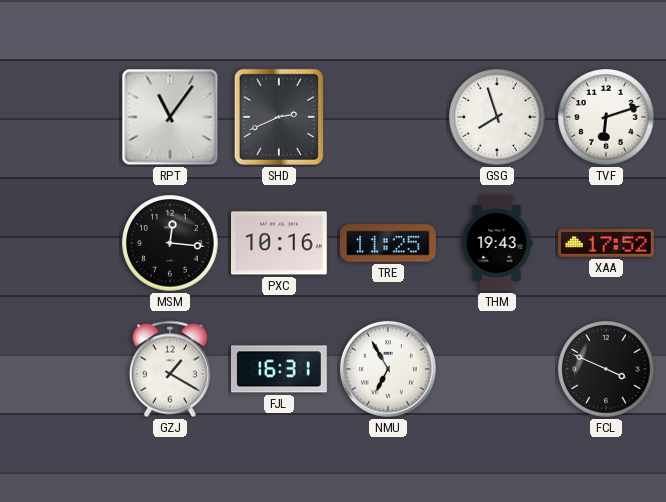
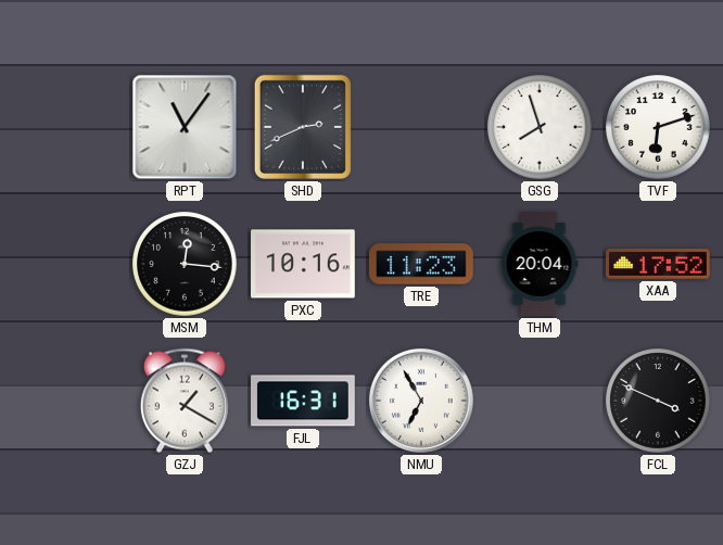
TRE: 11:25 -> 11:23
THM: 19:43 -> 20:04
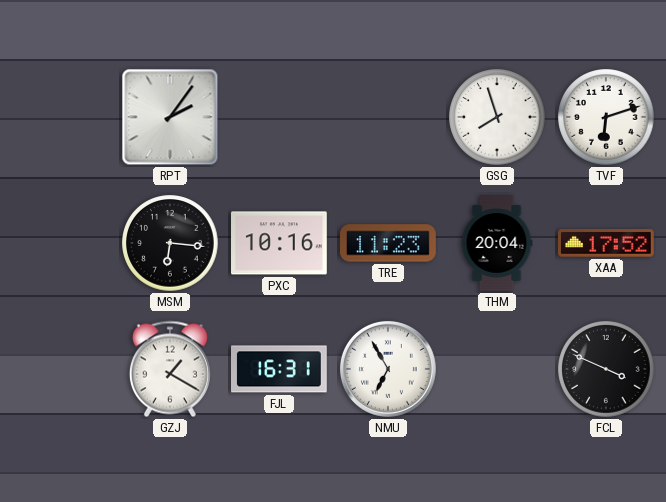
RPT: 11:06 -> 2:06
SHD: 2:41 -> none
MSM: 12:16 -> 6:16
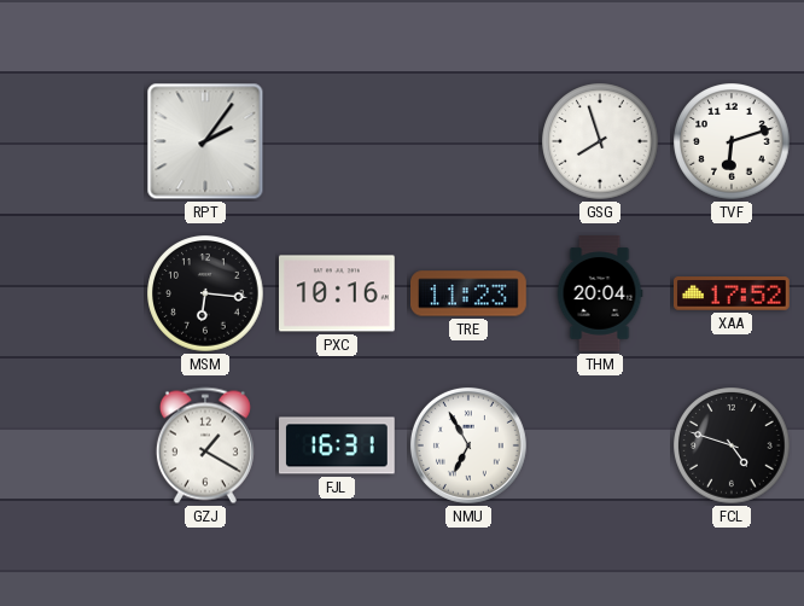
FCL: 3:49 -> 4:48
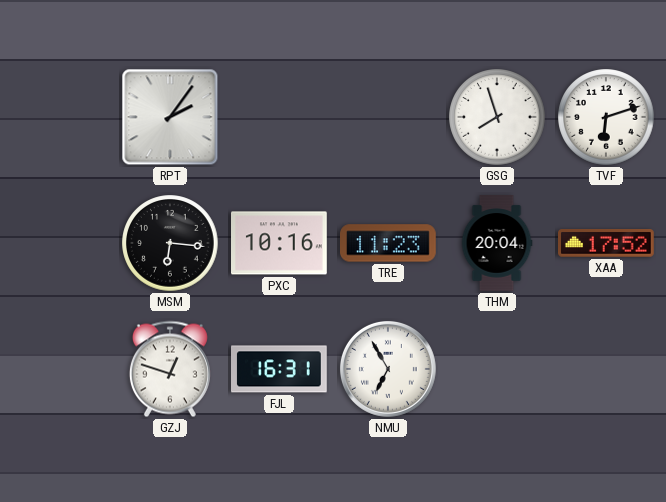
GZJ: 1:20 -> 12:48
FCL: 4:48 -> none
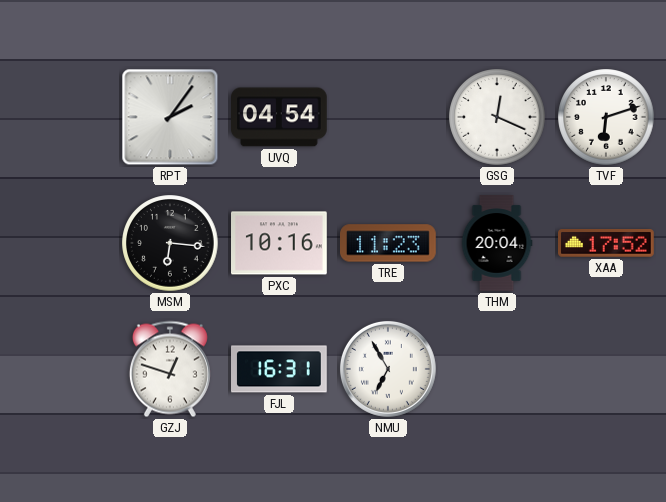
UVQ: none -> 04:54
GSG: 7:57 -> 12:19
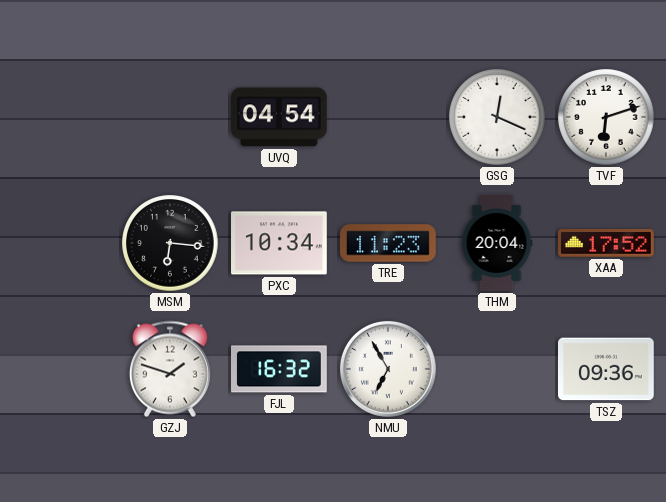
RPT: 2:06 -> none
PXC: 10:16 -> 10:34
GZJ: 12:48 -> 1:48
FJL: 16:31 -> 16:32
TSZ: none -> 09:36
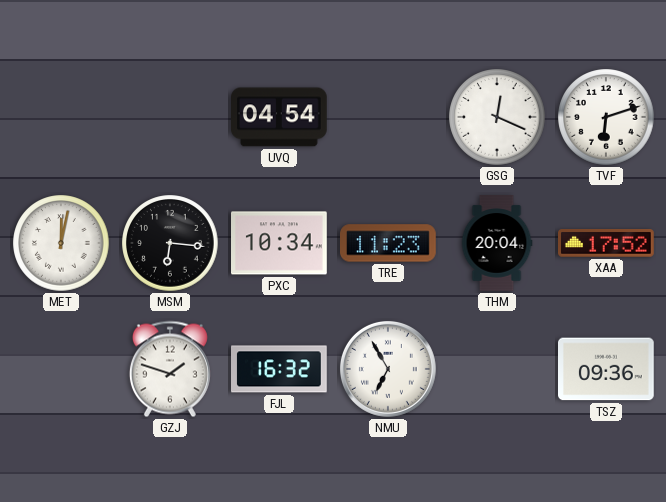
MET: none -> 12:02
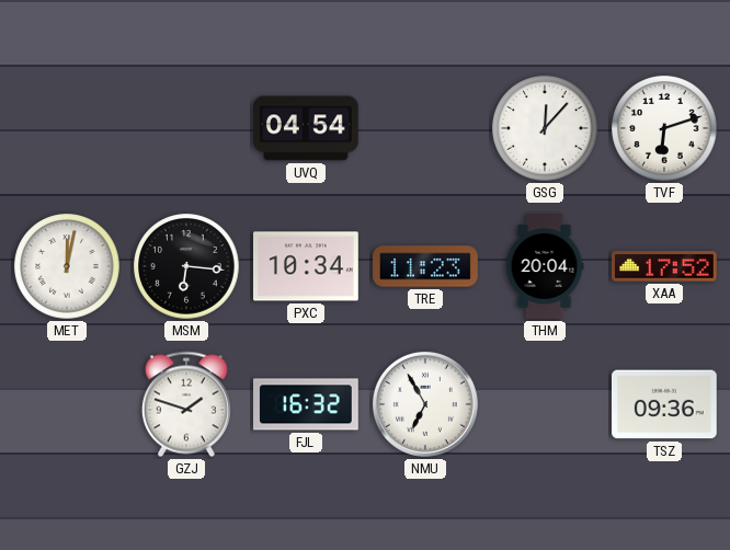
GSG: 12:19 -> 12:07
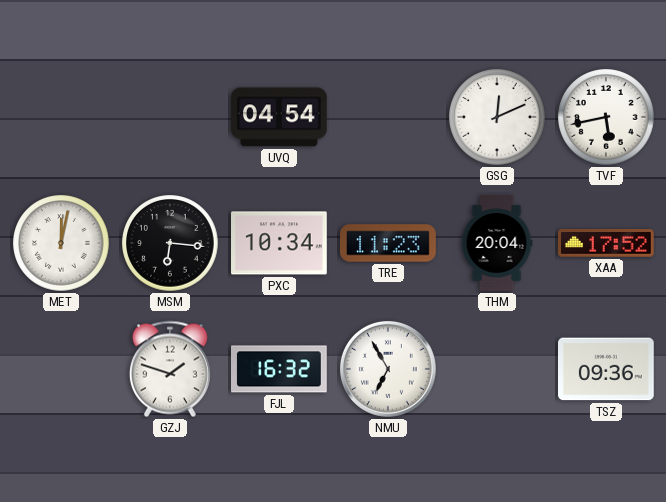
GSG: 12:07 -> 12:11
TVF: 6:12 -> 5:43
